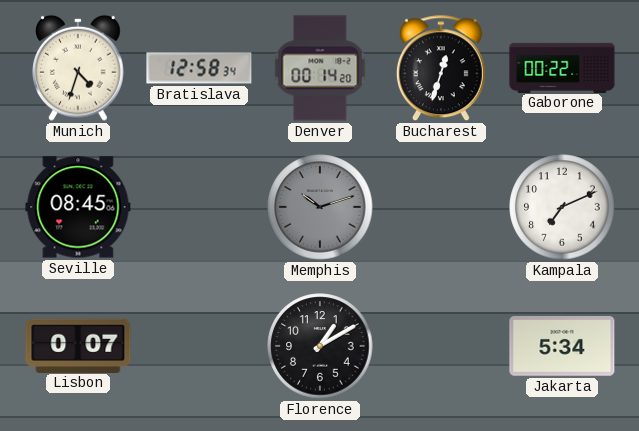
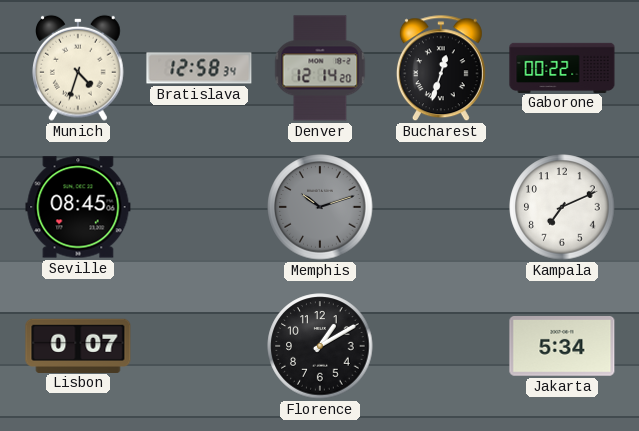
Denver: 00:14 -> 12:14
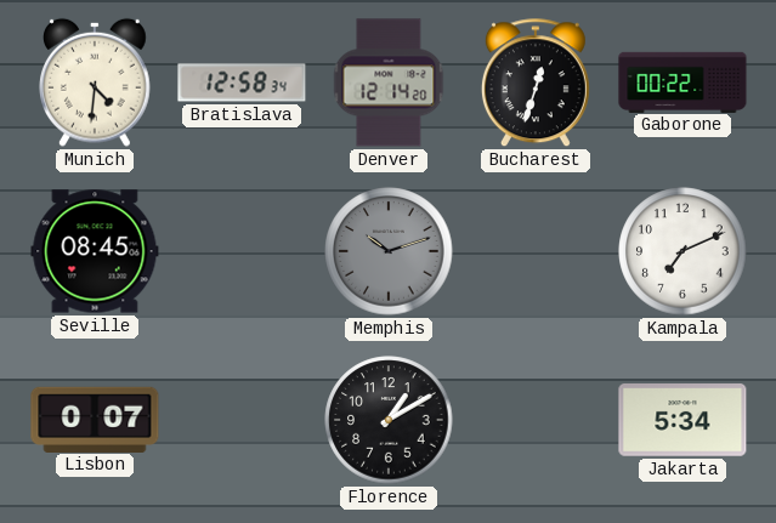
Munich: 4:33 -> 4:31
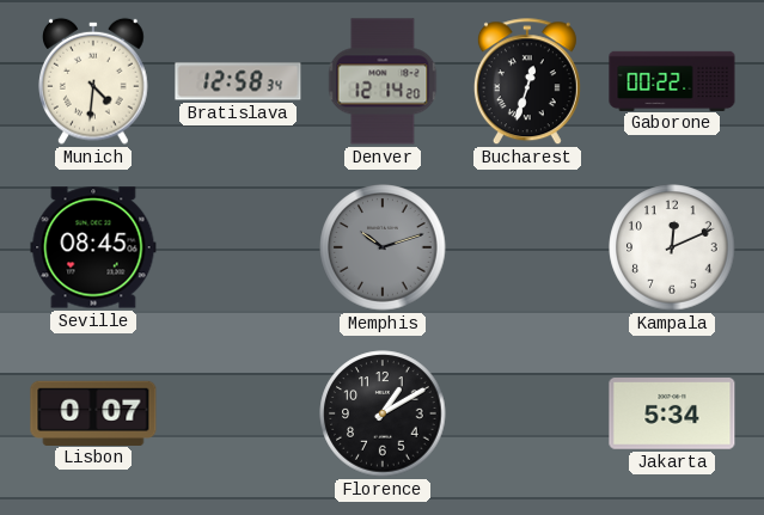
Kampala: 7:11 -> 12:11
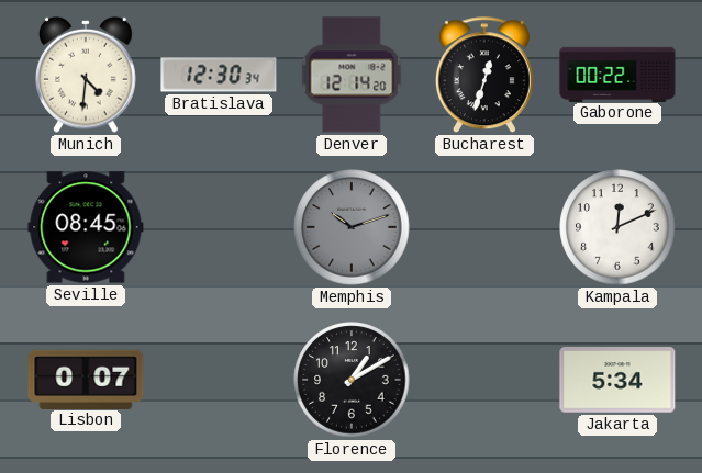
Bratislava: 12:58 -> 12:30
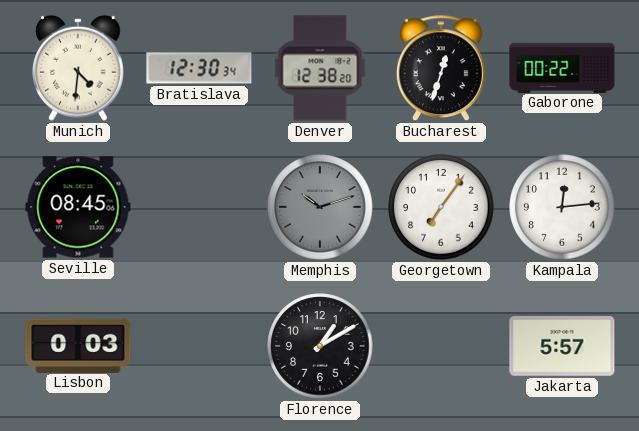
Denver: 12:14 -> 12:38
Georgetown: none -> 7:06
Kampala: 12:11 -> 12:14
Lisbon: 0:07 -> 0:03
Jakarta: 5:34 -> 5:57
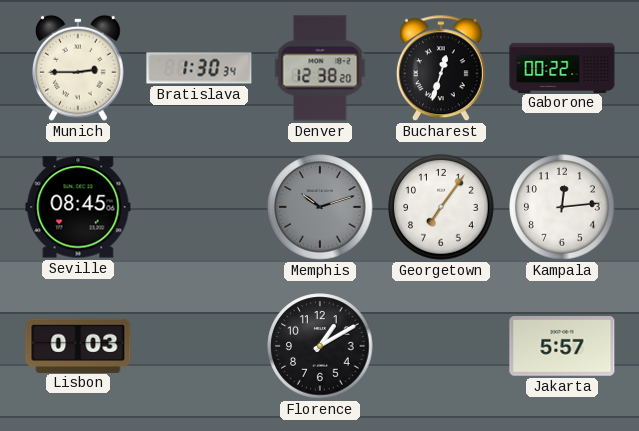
Munich: 4:31 -> 2:45
Bratislava: 12:30 -> 1:30
